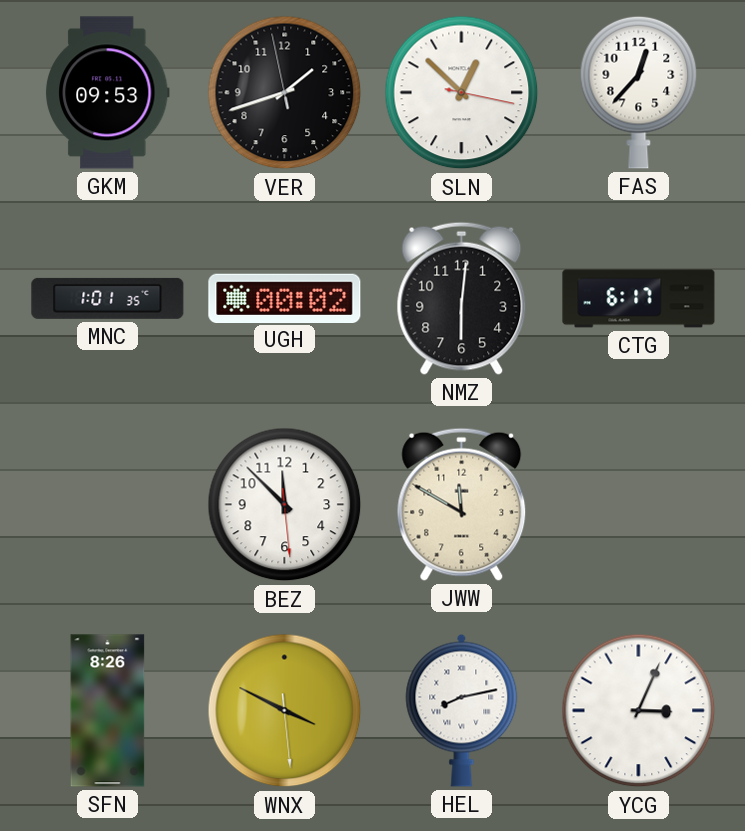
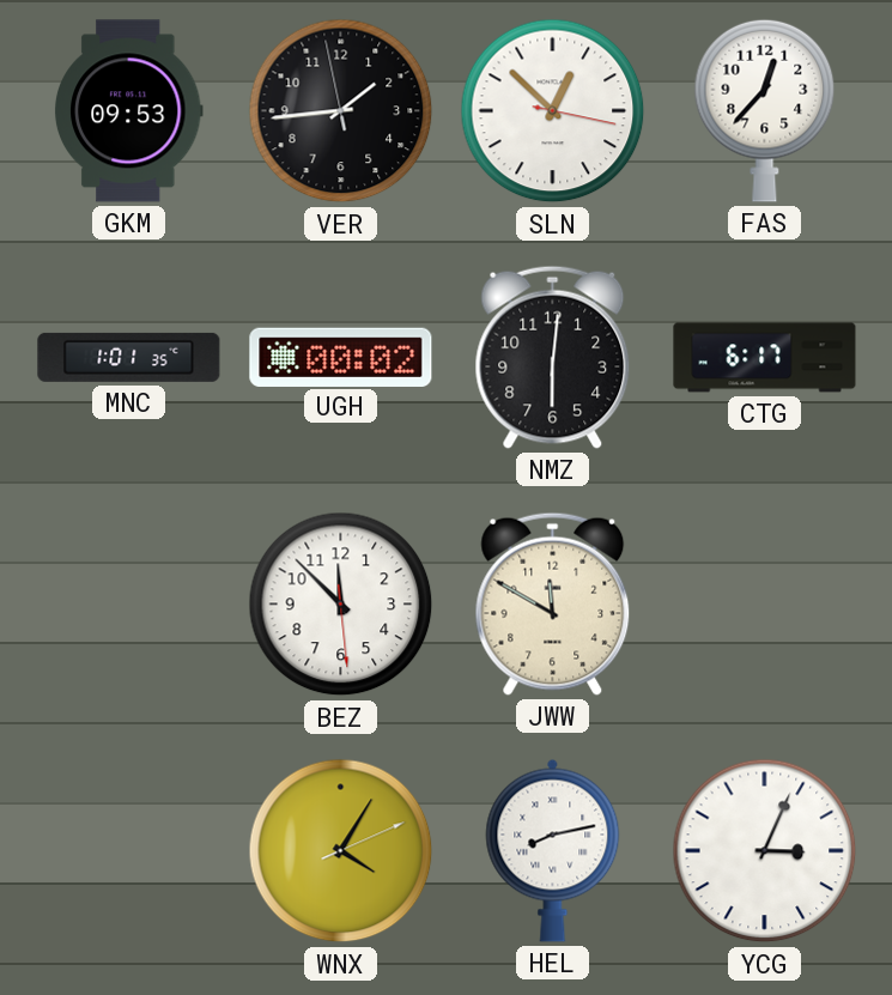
VER: 1:41 -> 1:43
SFN: 8:26 -> none
WNX: 3:49 -> 4:05
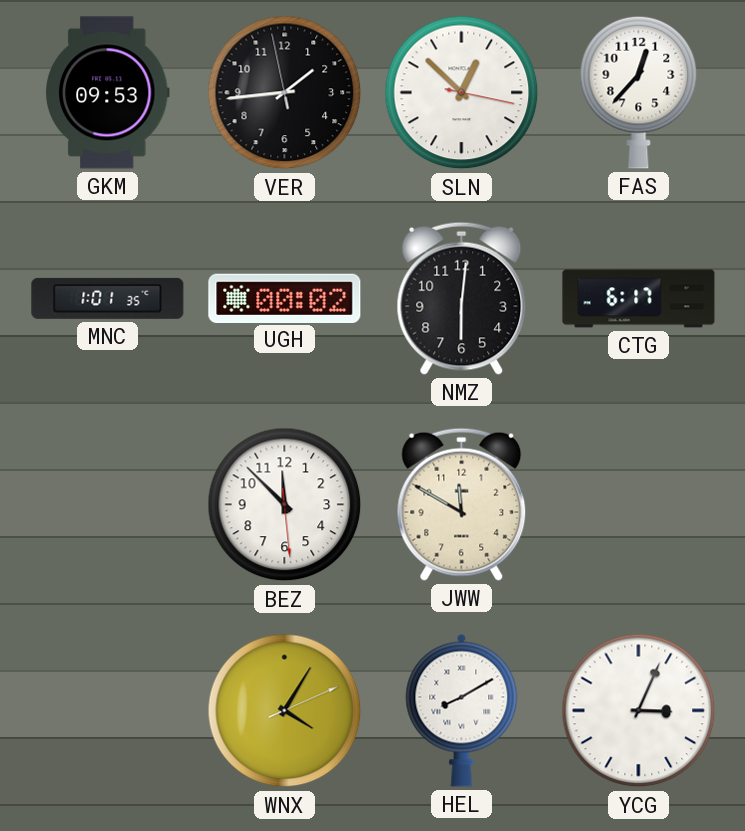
HEL: 8:13 -> 8:10
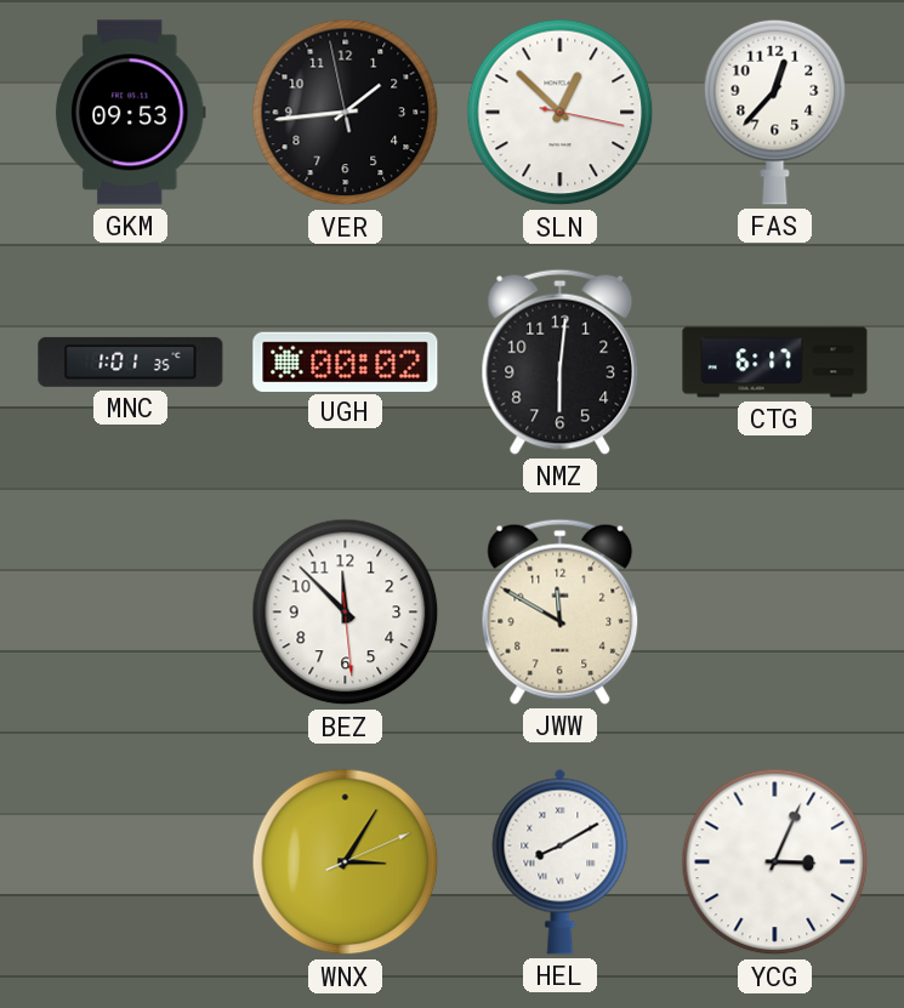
WNX: 4:05 -> 3:05
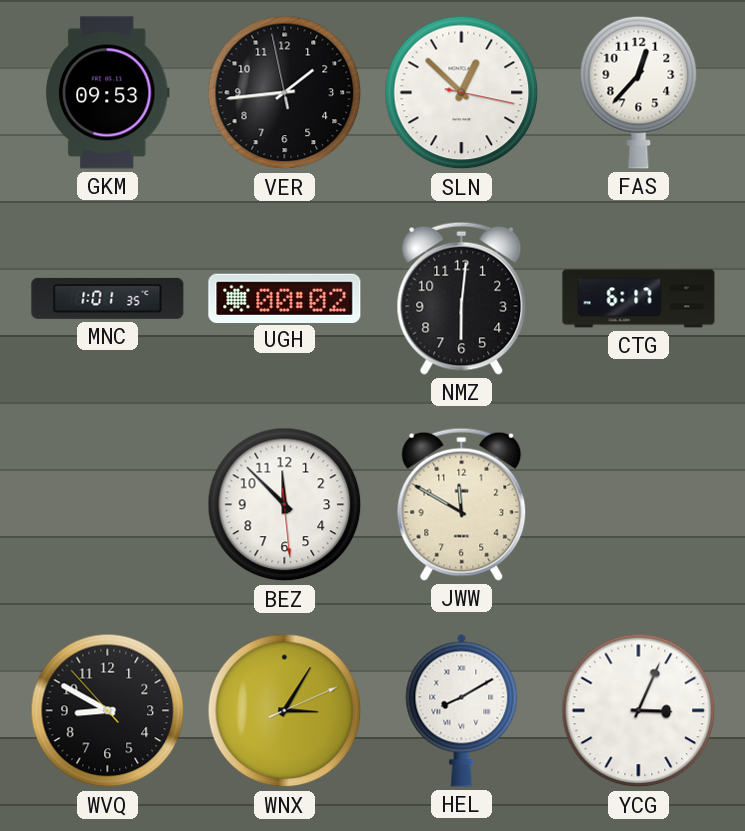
WVQ: none -> 8:49
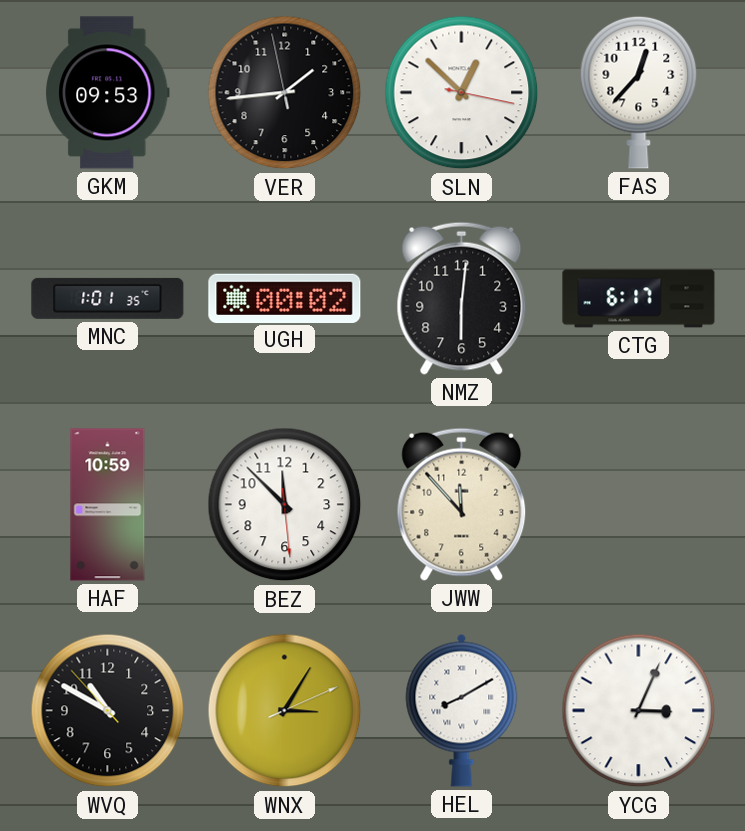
HAF: none -> 10:59
JWW: 11:50 -> 11:53
WVQ: 8:49 -> 10:49
